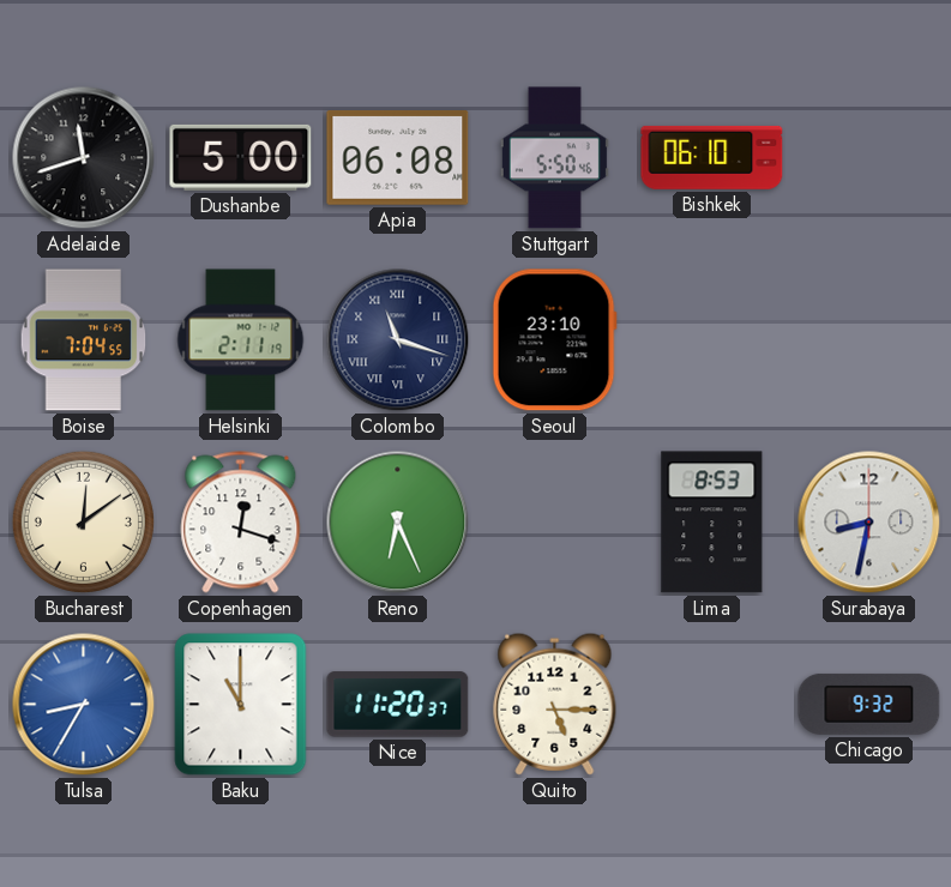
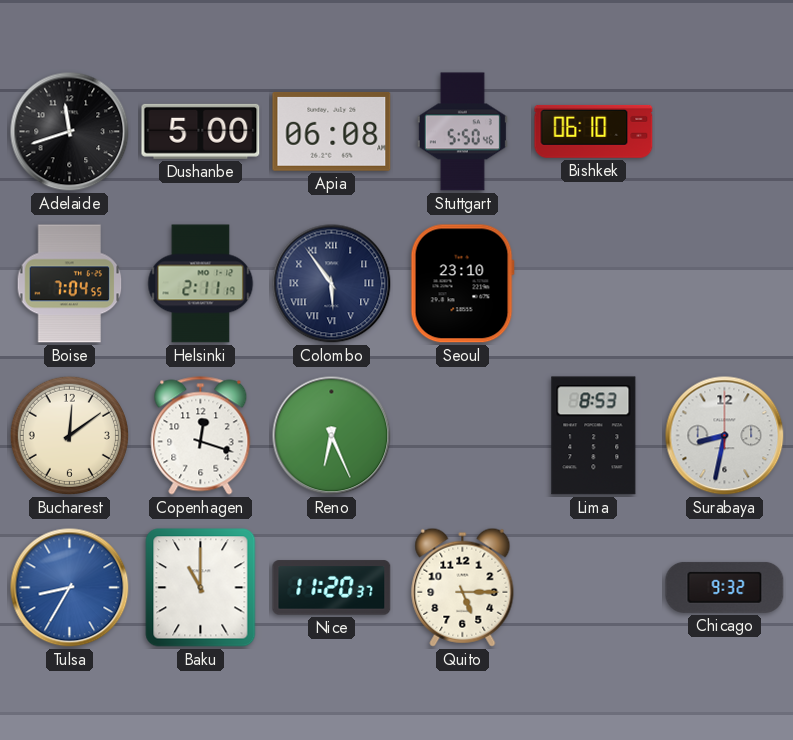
Colombo: 11:18 -> 5:54
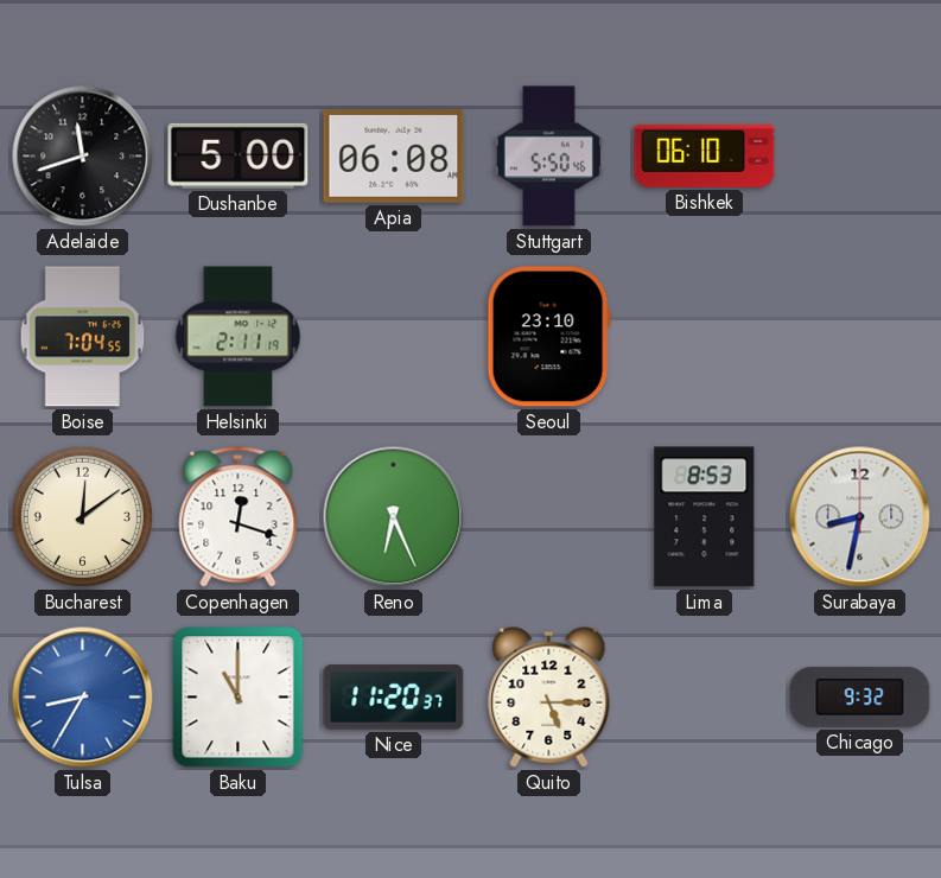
Colombo: 5:54 -> none
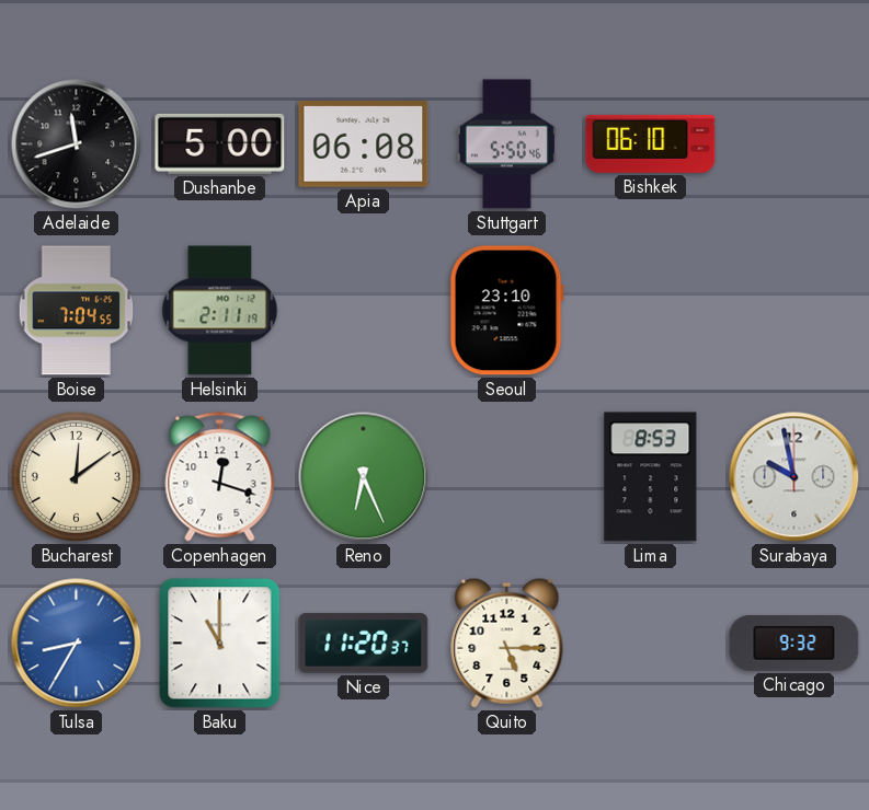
Surabaya: 8:32 -> 9:58
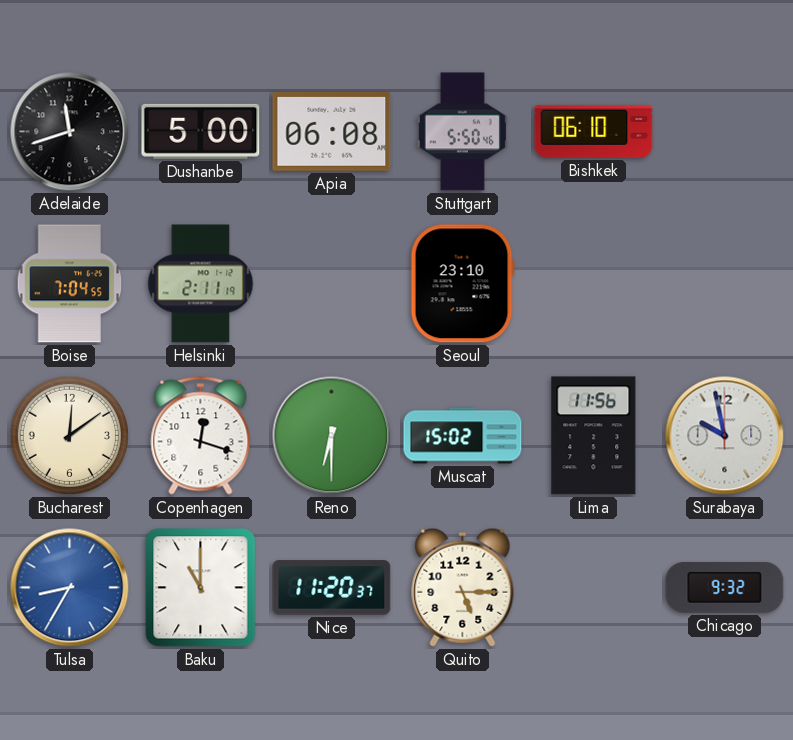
Reno: 6:26 -> 6:30
Muscat: none -> 15:02
Lima: 8:53 -> 11:56
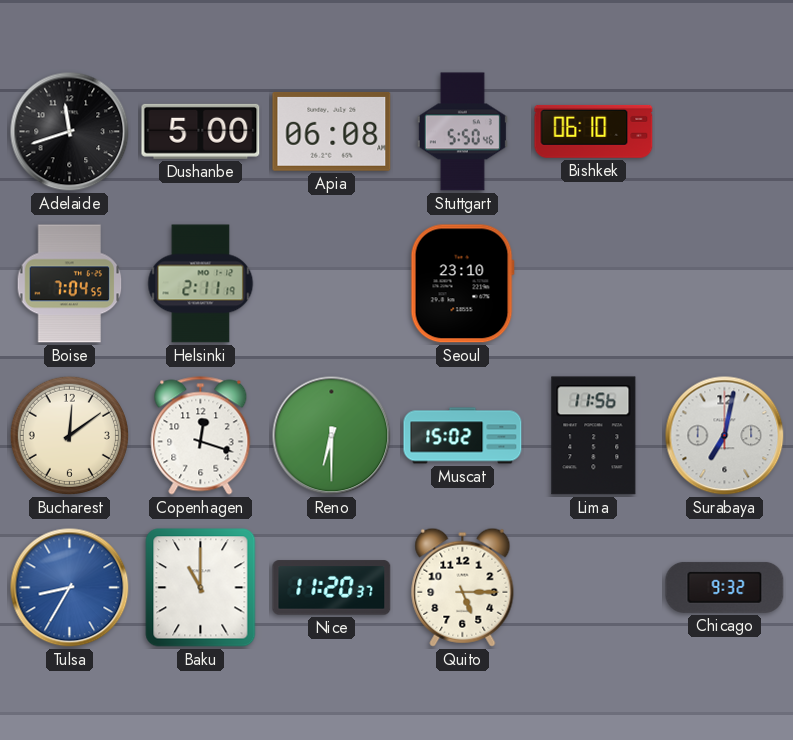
Surabaya: 9:58 -> 7:02
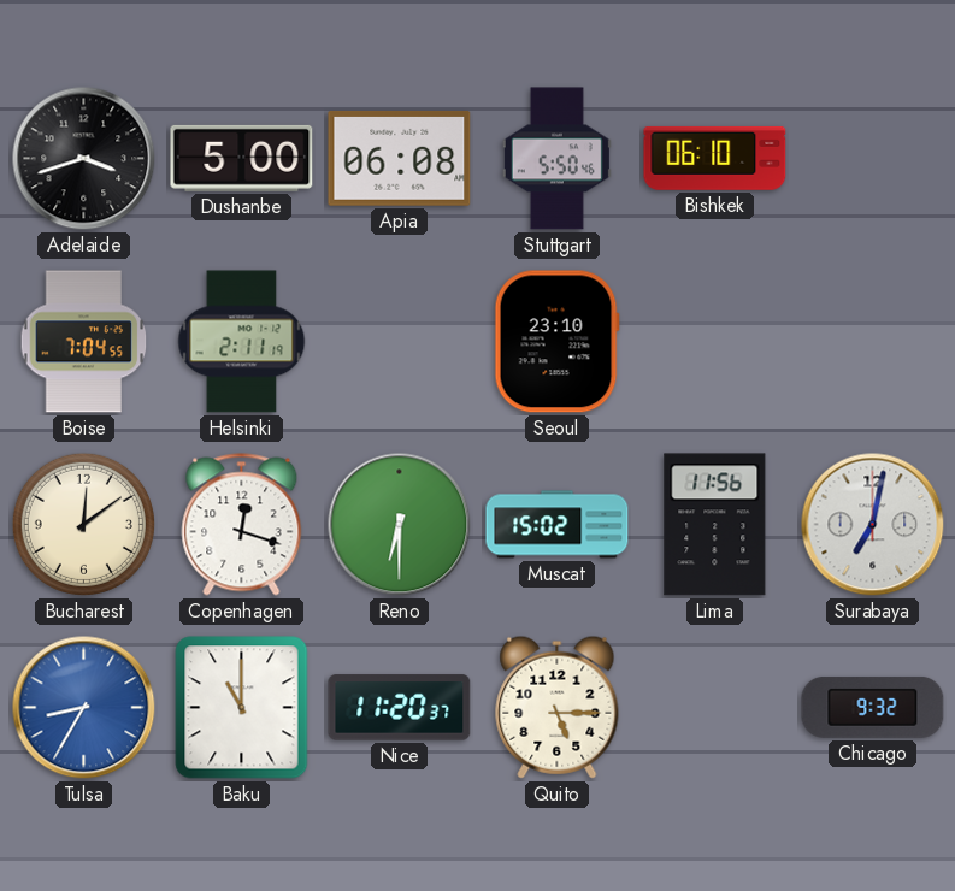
Adelaide: 11:42 -> 3:42
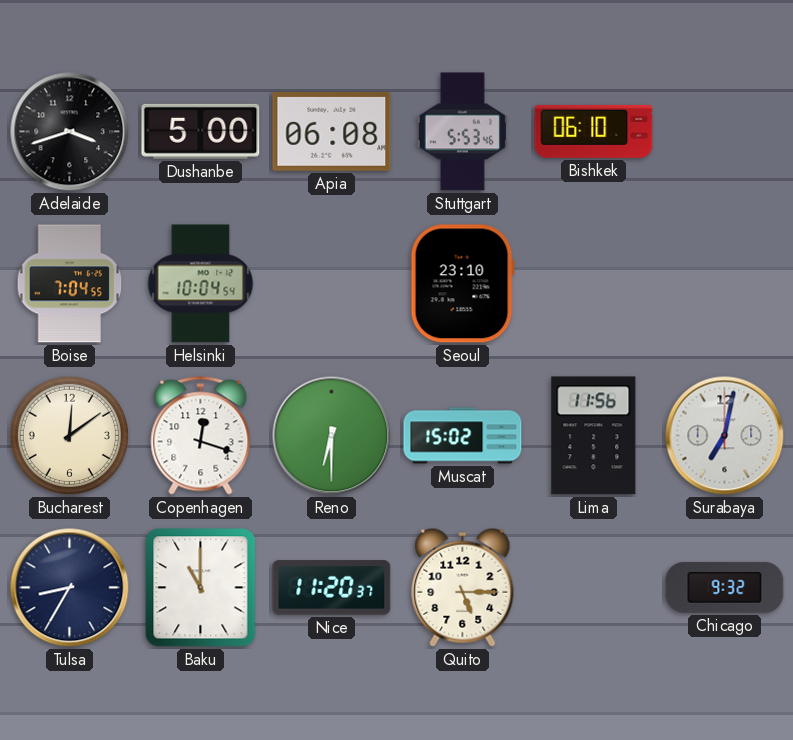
Stuttgart: 5:50 -> 5:53
Helsinki: 2:11 -> 10:04
Tulsa dial: blue -> navy
